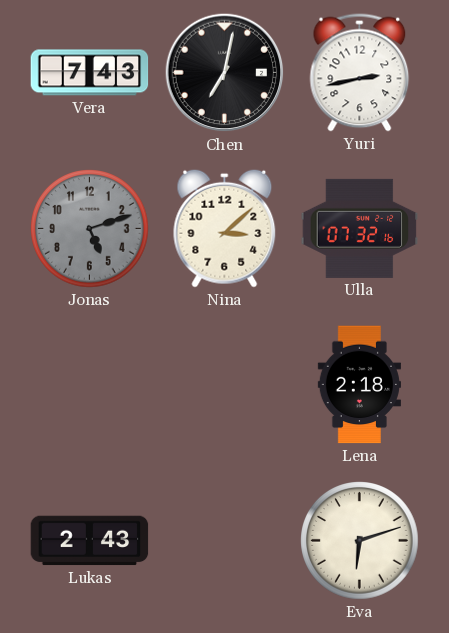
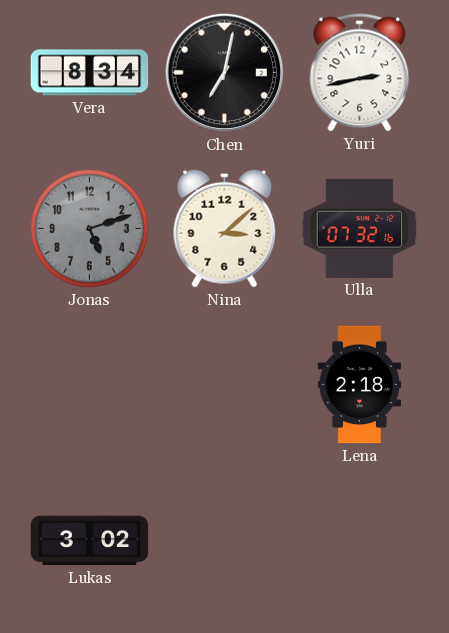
Vera: 7:43 -> 8:34
Lukas: 2:43 -> 3:02
Eva: 6:12 -> none
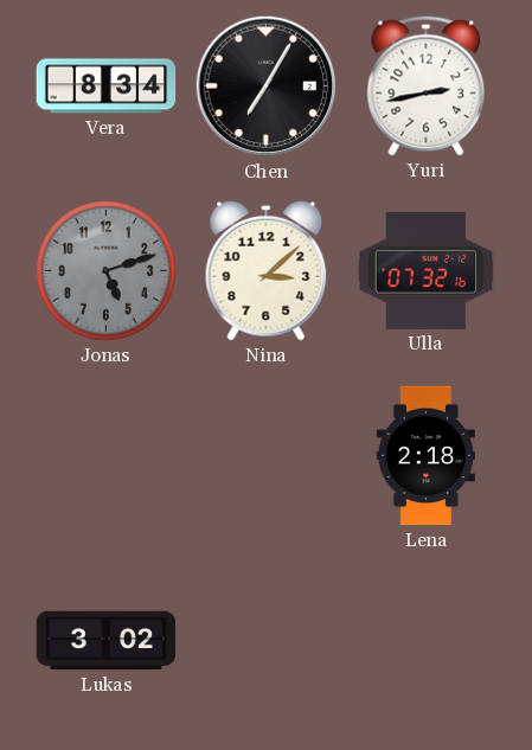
Chen: 7:02 -> 7:05
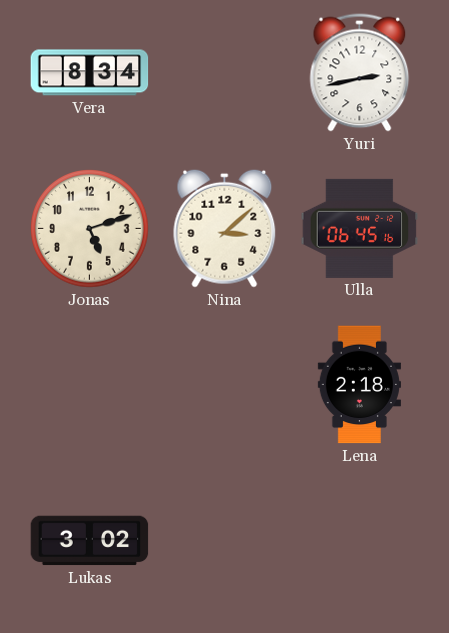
Chen: 7:05 -> none
Jonas dial: grey -> cream
Ulla: 07:32 -> 06:45
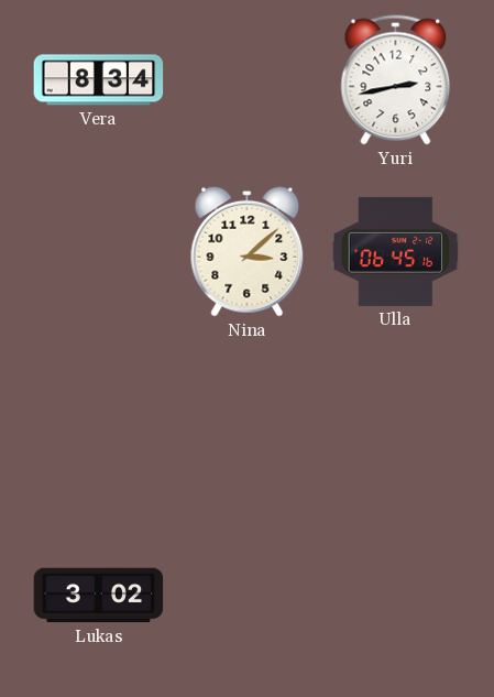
Jonas: 5:12 -> none
Lena: 2:18 -> none
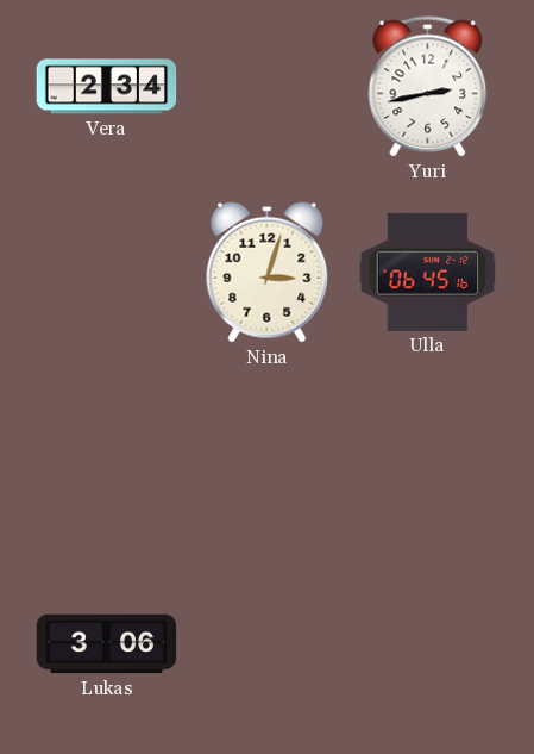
Vera: 8:34 -> 2:34
Nina: 3:08 -> 3:03
Lukas: 3:02 -> 3:06
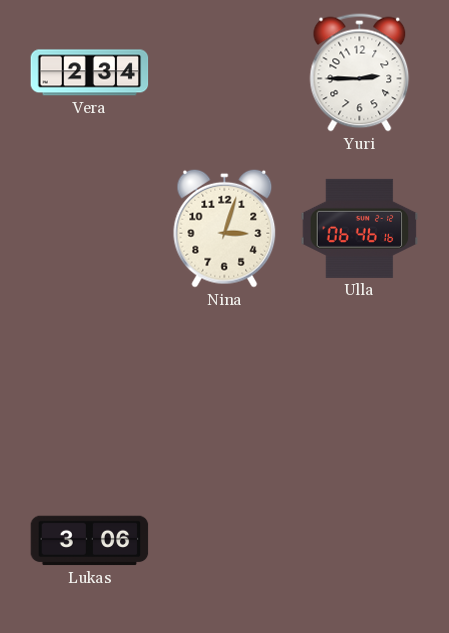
Yuri: 2:43 -> 2:45
Ulla: 06:45 -> 06:46
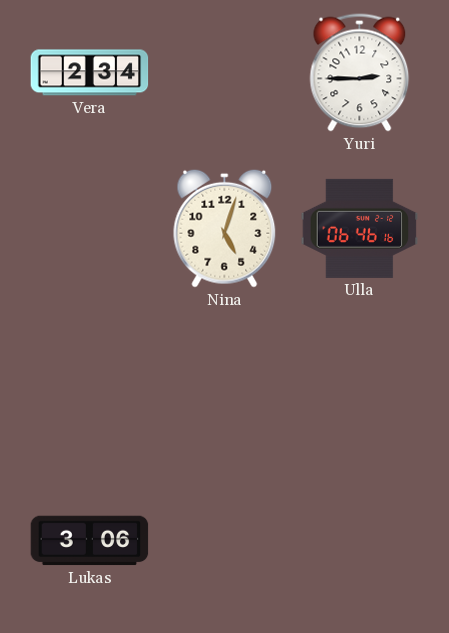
Nina: 3:03 -> 5:03
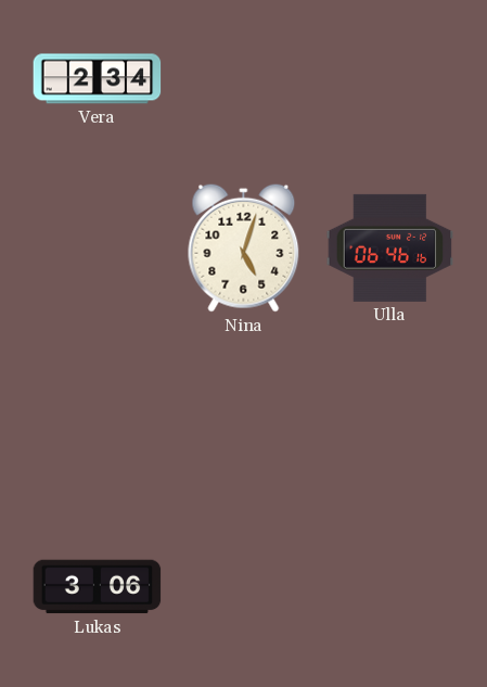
Yuri: 2:45 -> none
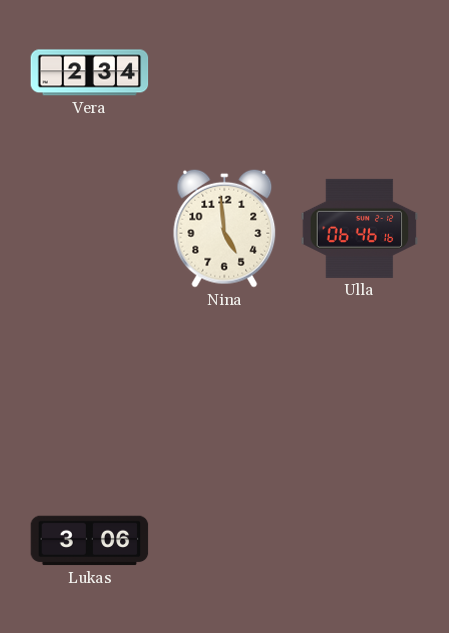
Nina: 5:03 -> 4:59
